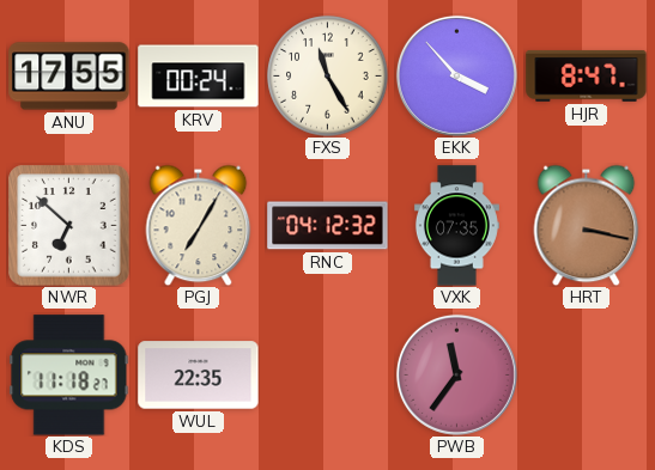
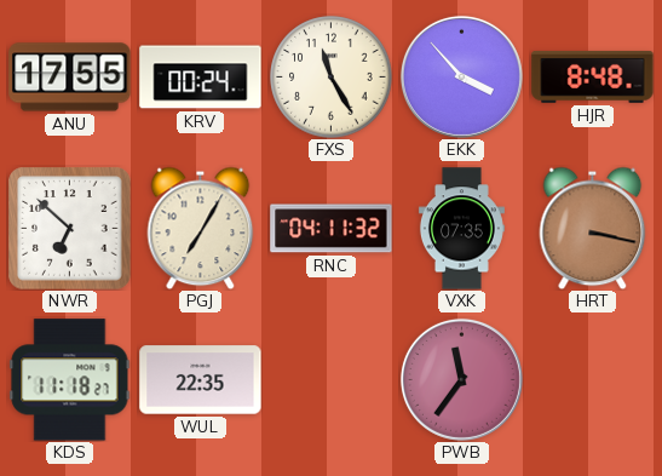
HJR: 8:47 -> 8:48
RNC: 04:12 -> 04:11
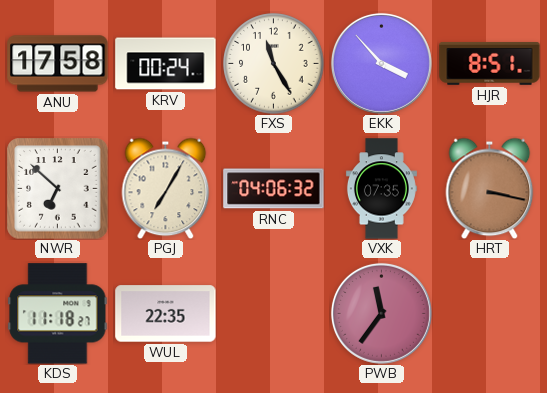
ANU: 17:55 -> 17:58
HJR: 8:48 -> 8:51
RNC: 04:11 -> 04:06
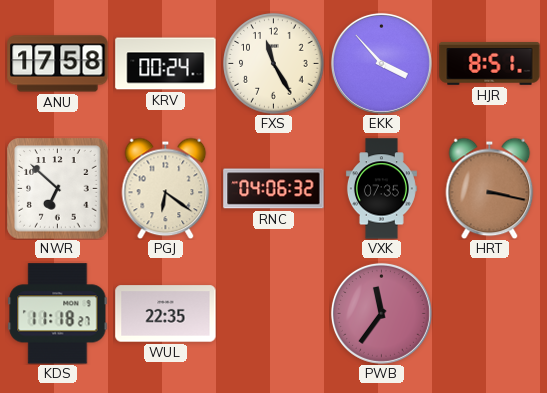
PGJ: 7:05 -> 6:21
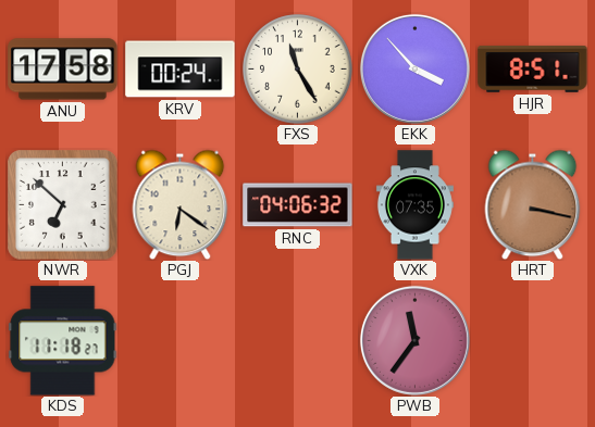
WUL: 22:35 -> none
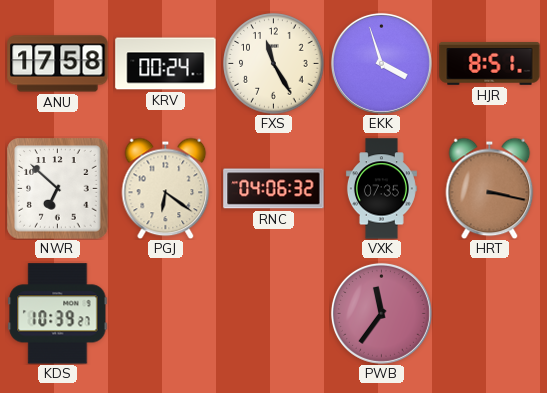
EKK: 3:53 -> 3:57
KDS: 11:18 -> 10:39
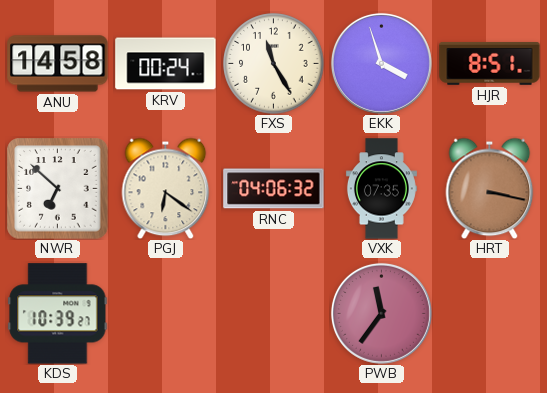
ANU: 17:58 -> 14:58
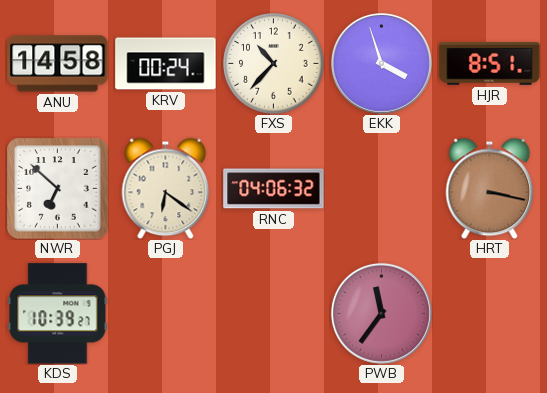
FXS: 11:25 -> 10:37
VXK: 07:35 -> none
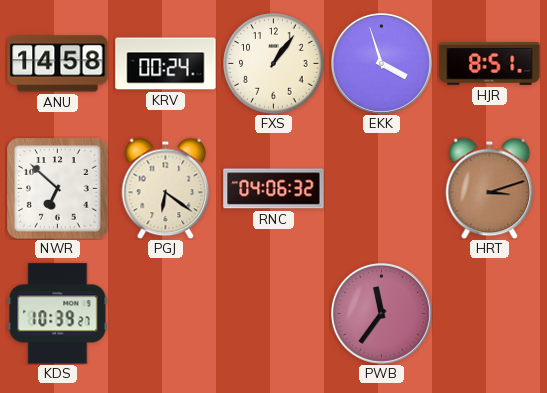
FXS: 10:37 -> 1:06
HRT: 3:17 -> 3:12
